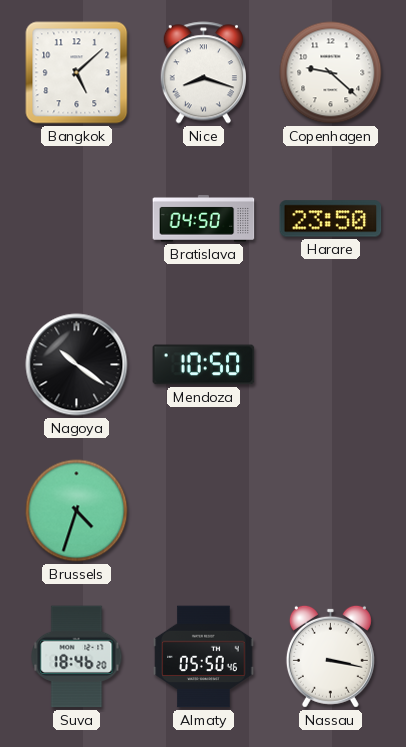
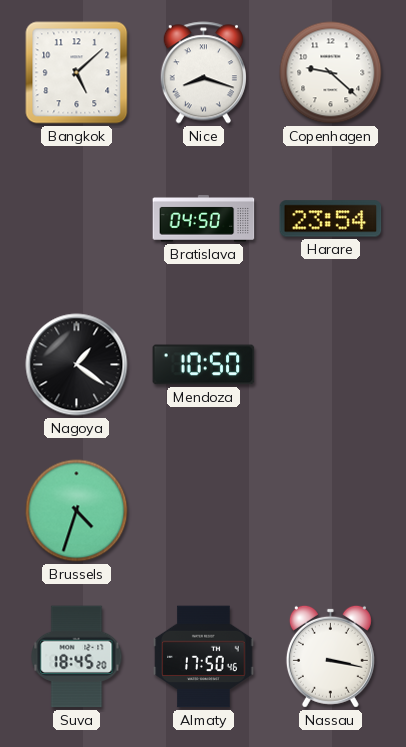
Harare: 23:50 -> 23:54
Nagoya: 10:21 -> 1:21
Suva: 18:46 -> 18:45
Almaty: 05:50 -> 17:50
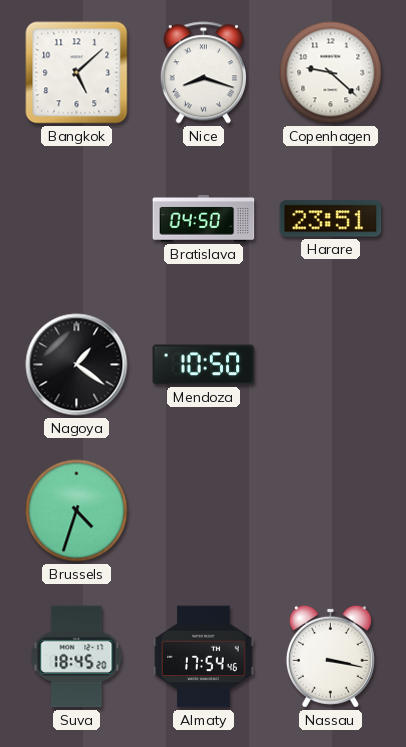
Harare: 23:54 -> 23:51
Almaty: 17:50 -> 17:54
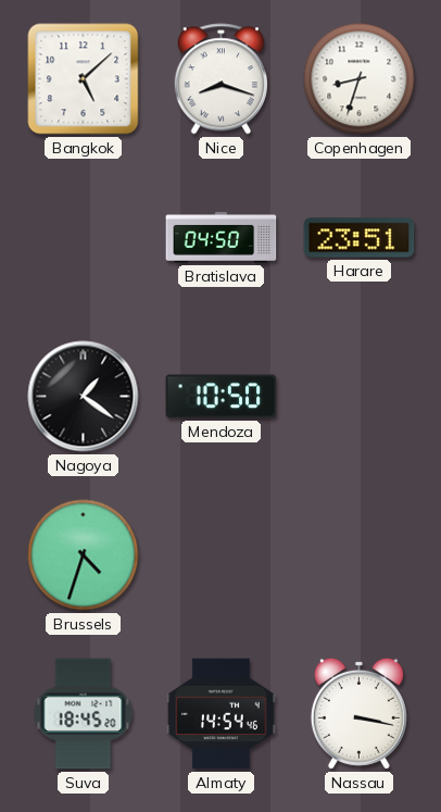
Copenhagen: 9:22 -> 8:33
Almaty: 17:54 -> 14:54
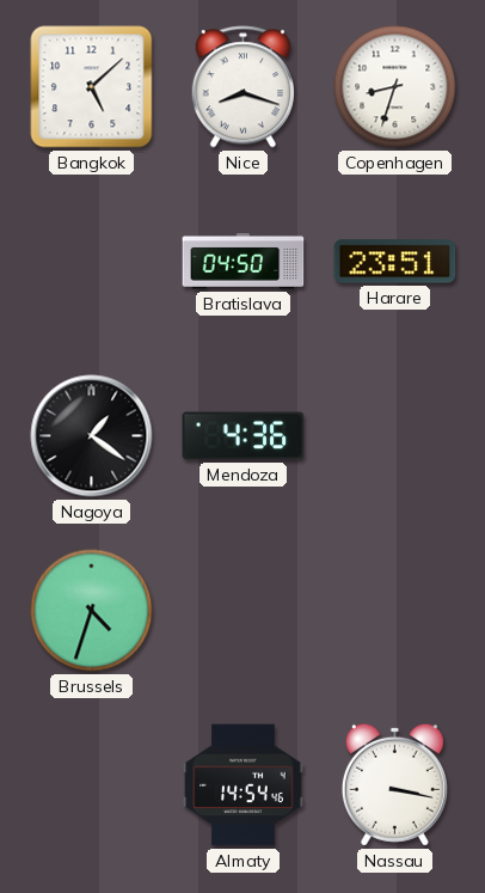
Mendoza: 10:50 -> 4:36
Suva: 18:45 -> none
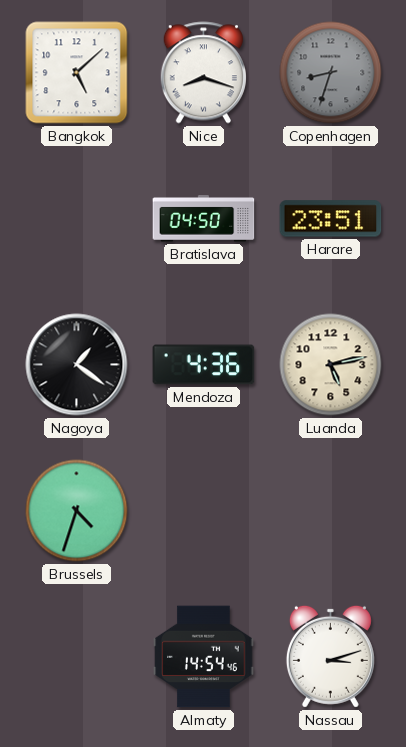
Copenhagen dial: white -> grey
Luanda: none -> 5:13
Nassau: 3:17 -> 3:12
